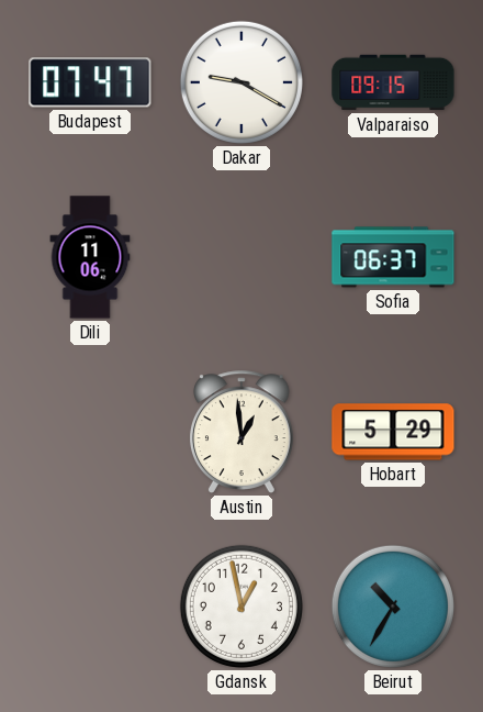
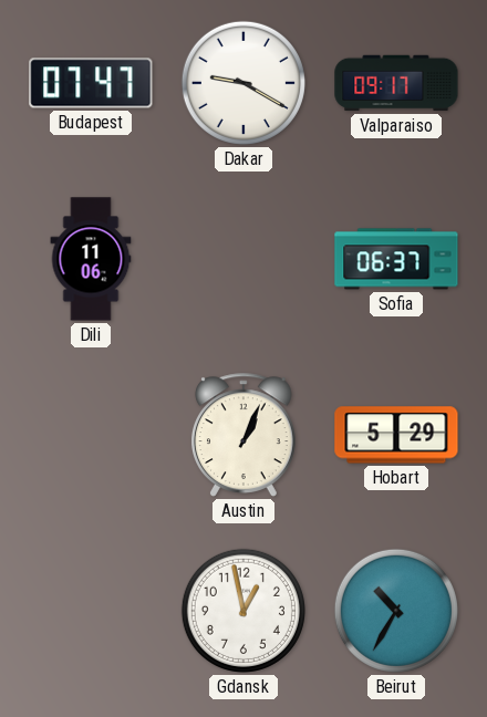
Valparaiso: 09:15 -> 09:17
Austin: 12:59 -> 1:04
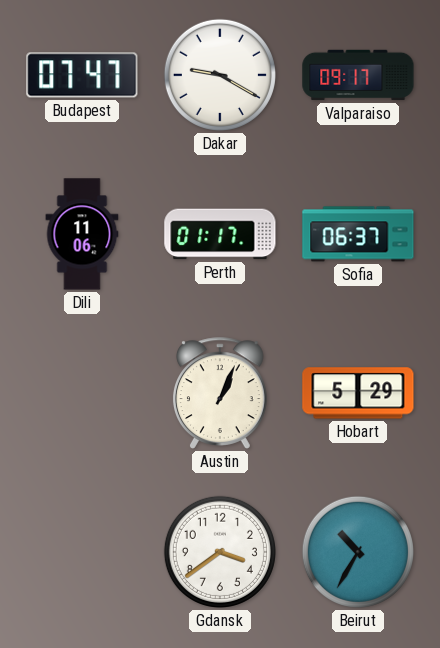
Perth: none -> 01:17
Gdansk: 12:58 -> 3:39
